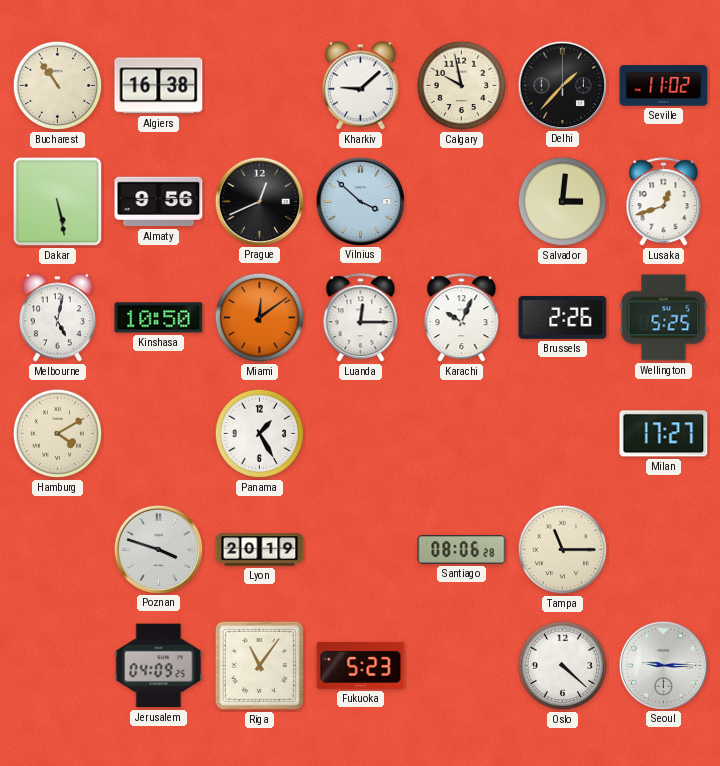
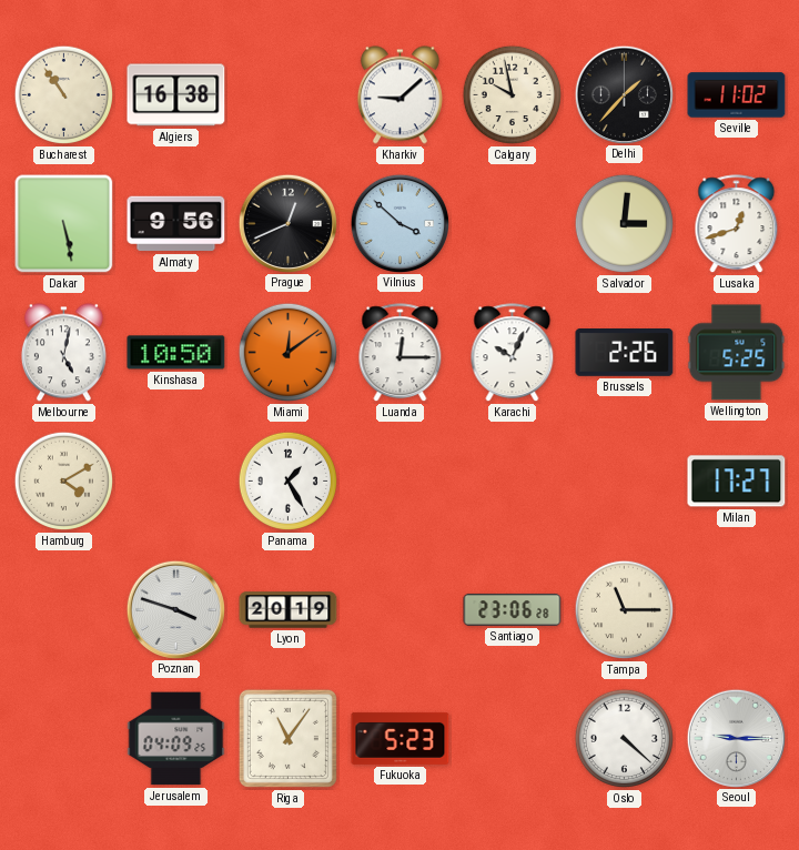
Santiago: 08:06 -> 23:06
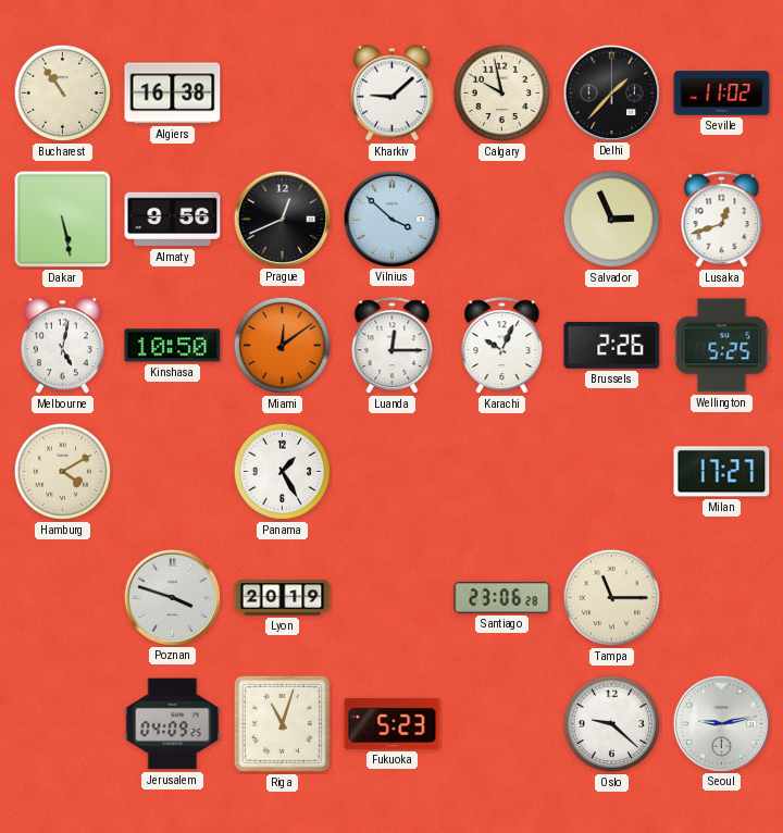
Salvador: 3:01 -> 2:56
Riga: 11:06 -> 11:03
Oslo: 4:22 -> 9:22
Seoul: 9:15 -> 9:13
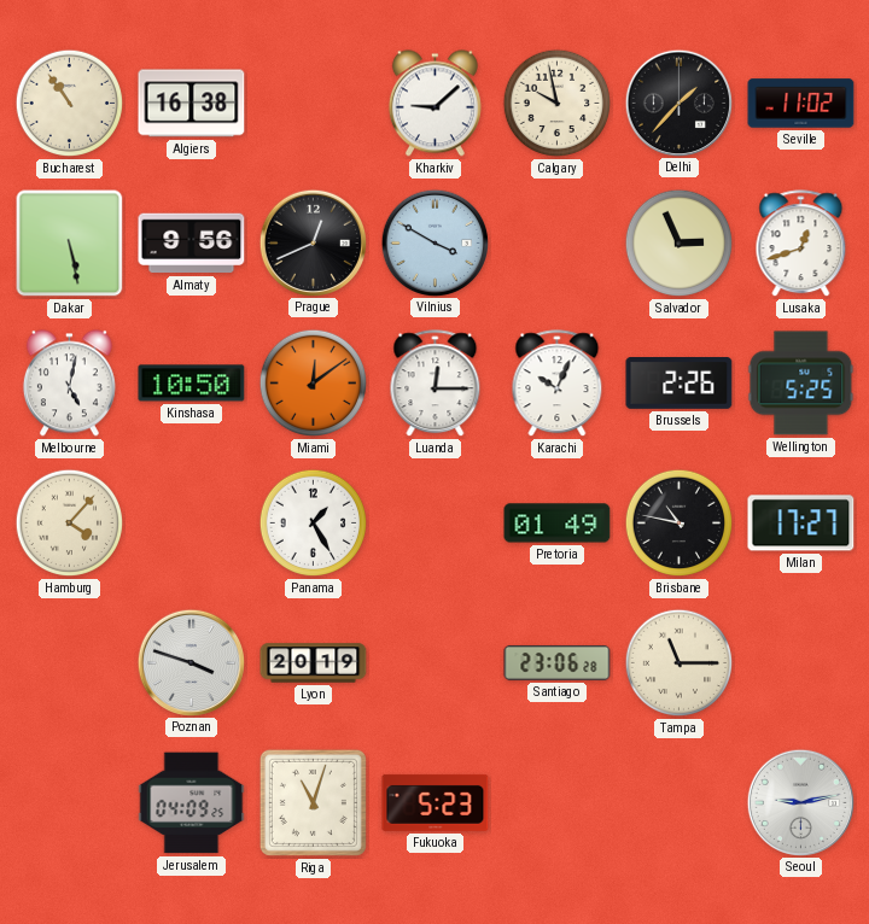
Vilnius: 3:52 -> 3:50
Hamburg: 4:10 -> 4:07
Pretoria: none -> 01:49
Brisbane: none -> 10:47
Oslo: 9:22 -> none
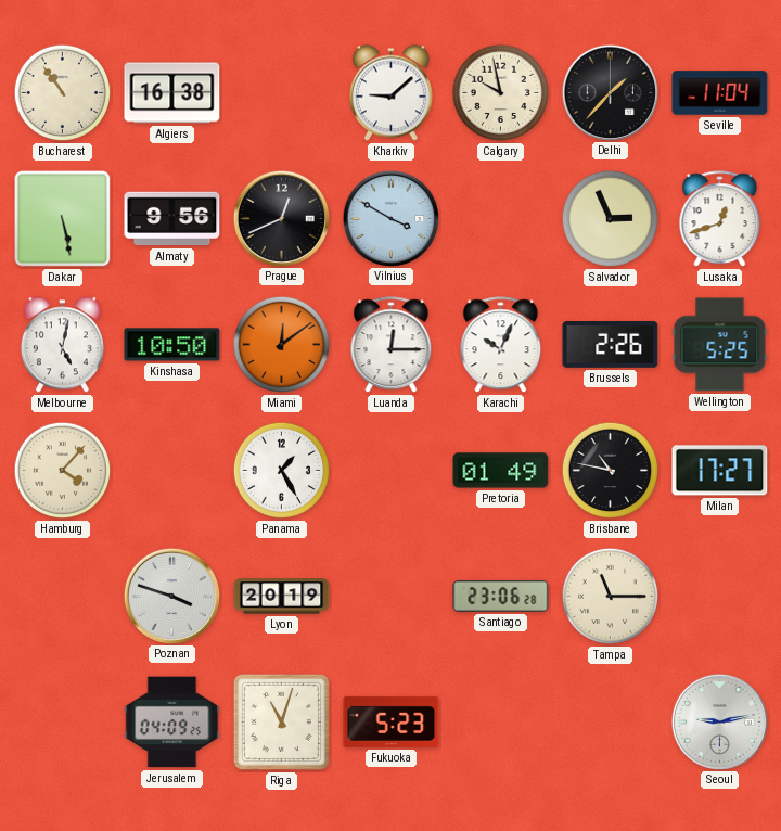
Seville: 11:02 -> 11:04
